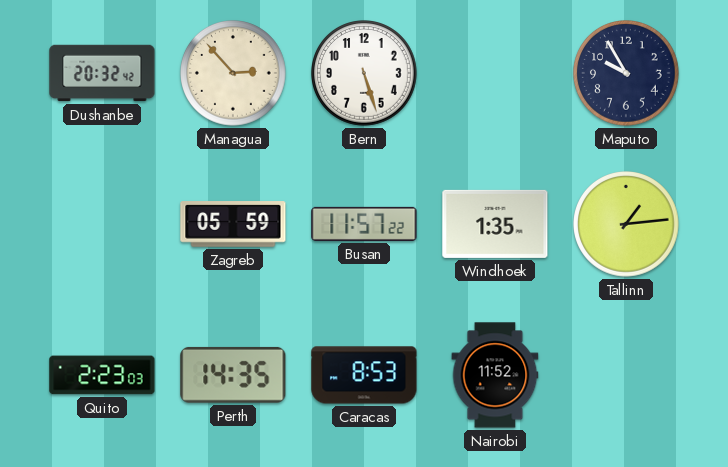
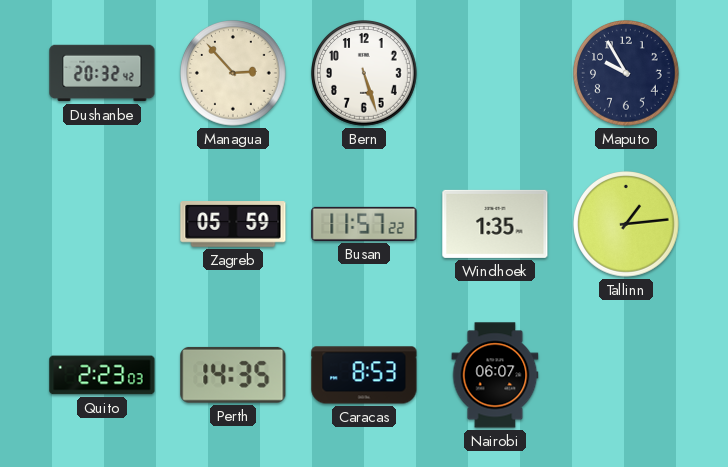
Nairobi: 11:52 -> 06:07
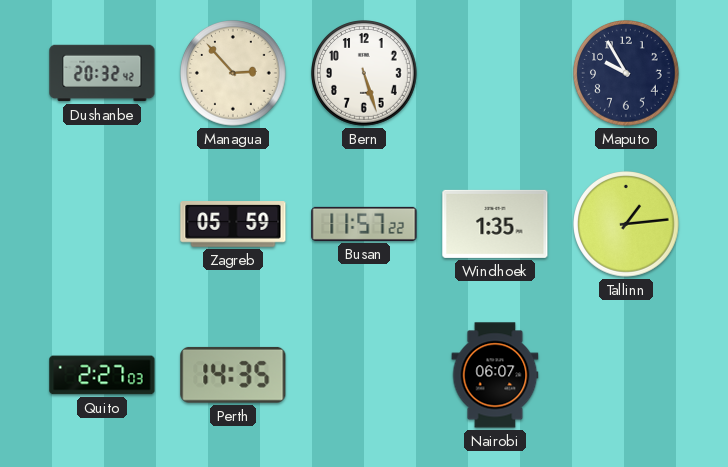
Quito: 2:23 -> 2:27
Caracas: 8:53 -> none
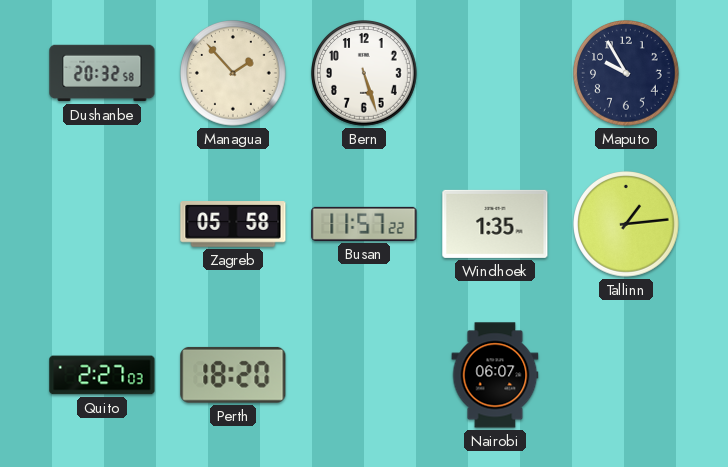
Dushanbe: 20:32:42 -> 20:32:58
Managua: 2:53 -> 1:53
Zagreb: 05:59 -> 05:58
Perth: 14:35 -> 18:20
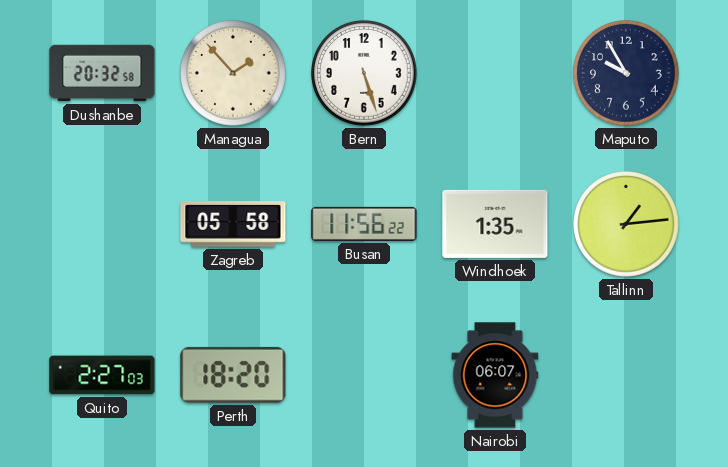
Busan: 11:57 -> 11:56
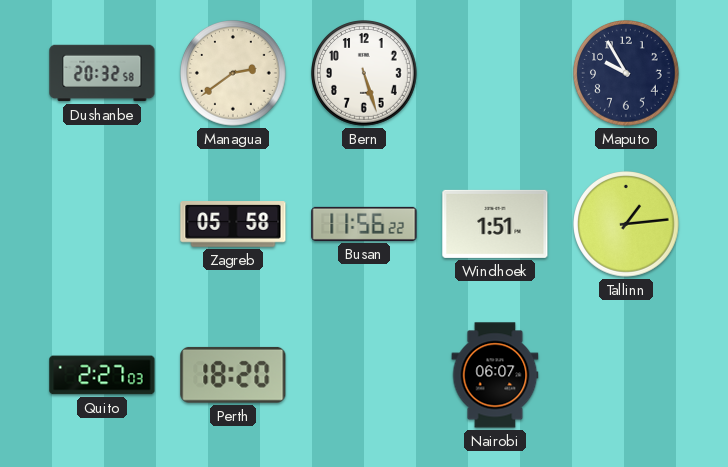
Managua: 1:53 -> 2:39
Windhoek: 1:35 -> 1:51
